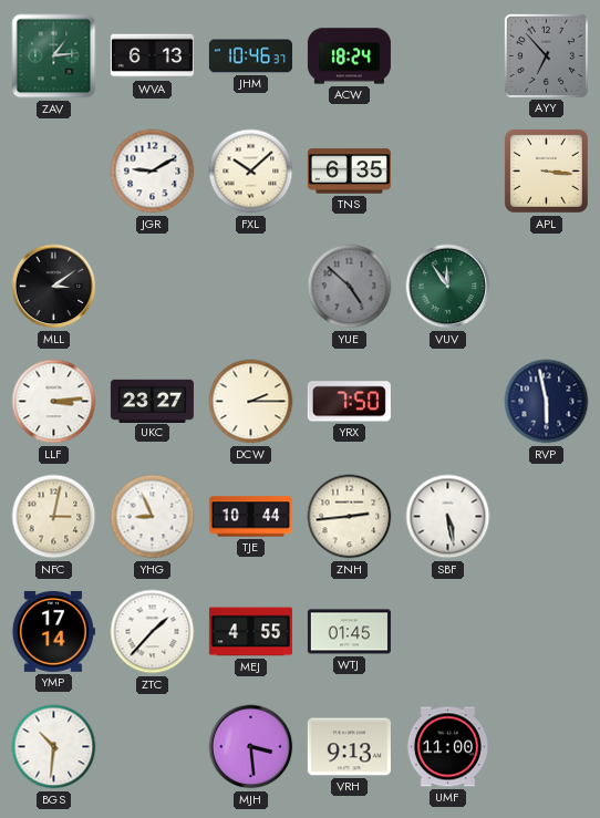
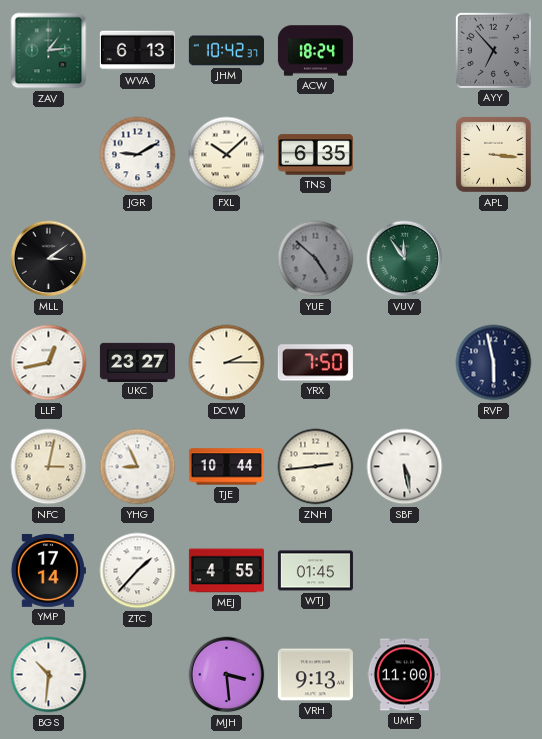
JHM: 10:46 -> 10:42
LLF: 3:14 -> 12:43
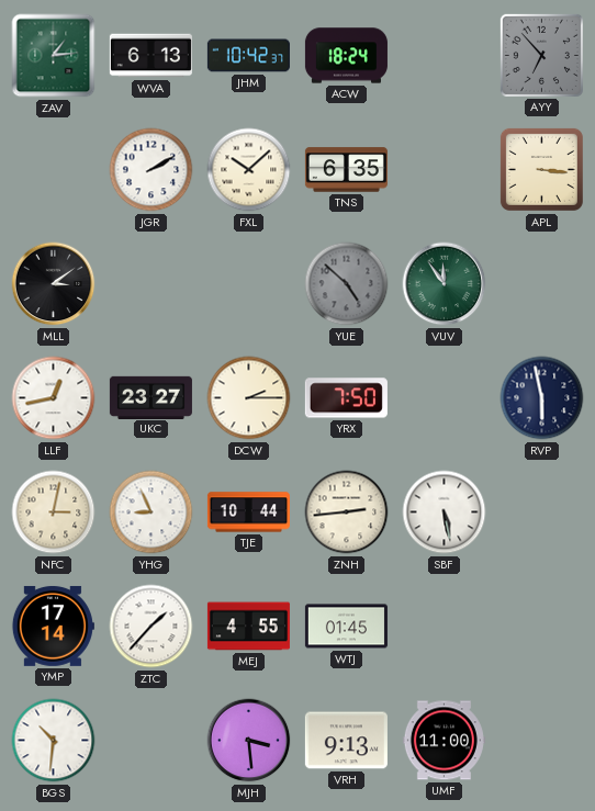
JGR: 9:10 -> 2:10
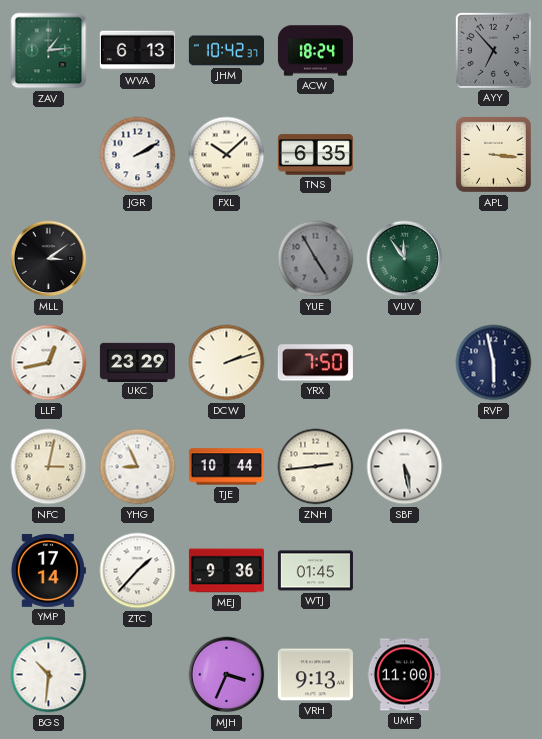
YUE: 4:52 -> 4:55
UKC: 23:27 -> 23:29
DCW: 2:15 -> 2:12
MEJ: 4:55 -> 9:36
MJH: 3:29 -> 3:34
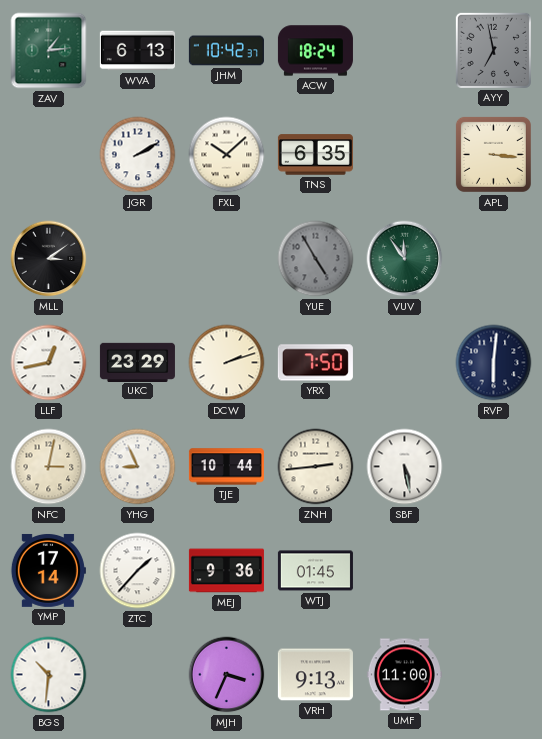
AYY: 6:53 -> 6:58
RVP: 5:58 -> 6:01
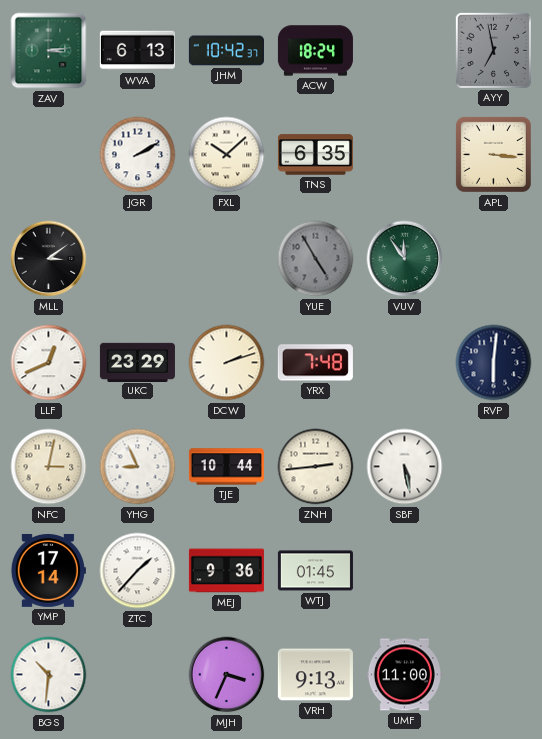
ZAV: 1:14 -> 3:14
LLF: 12:43 -> 12:41
YRX: 7:50 -> 7:48
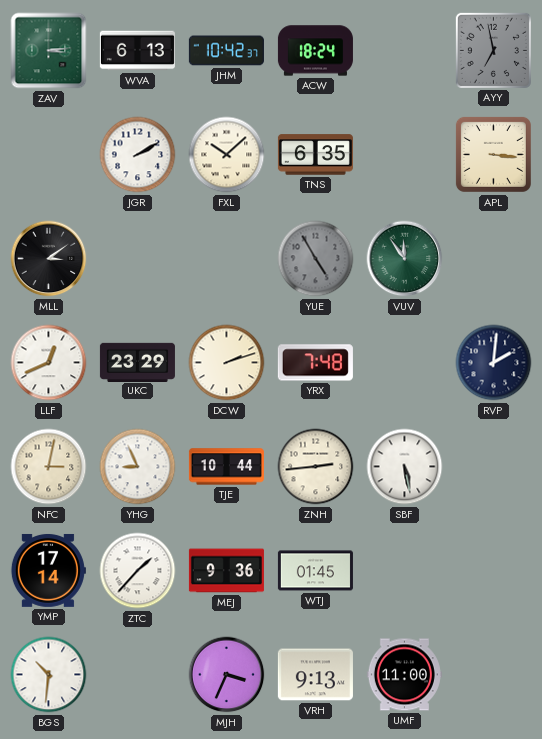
RVP: 6:01 -> 2:01
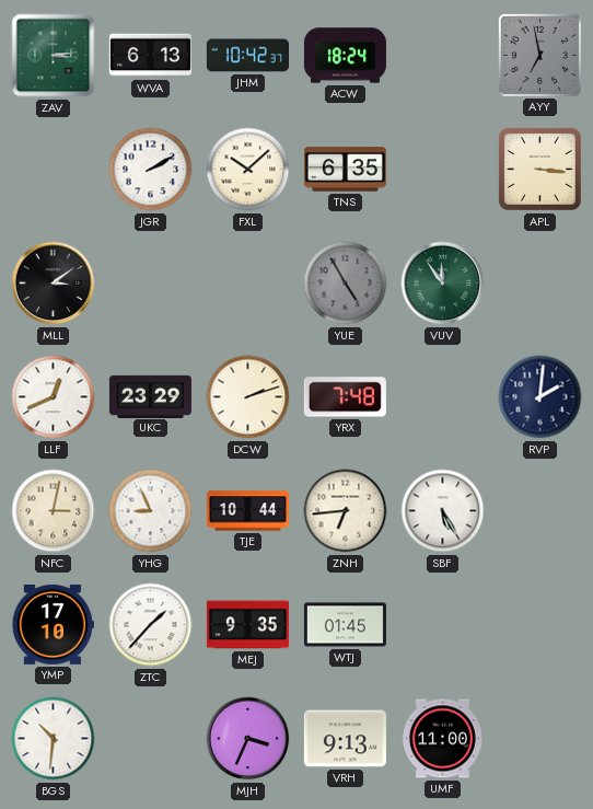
ZNH: 2:44 -> 6:44
SBF: 5:28 -> 5:25
YMP: 17:14 -> 17:10
MEJ: 9:36 -> 9:35
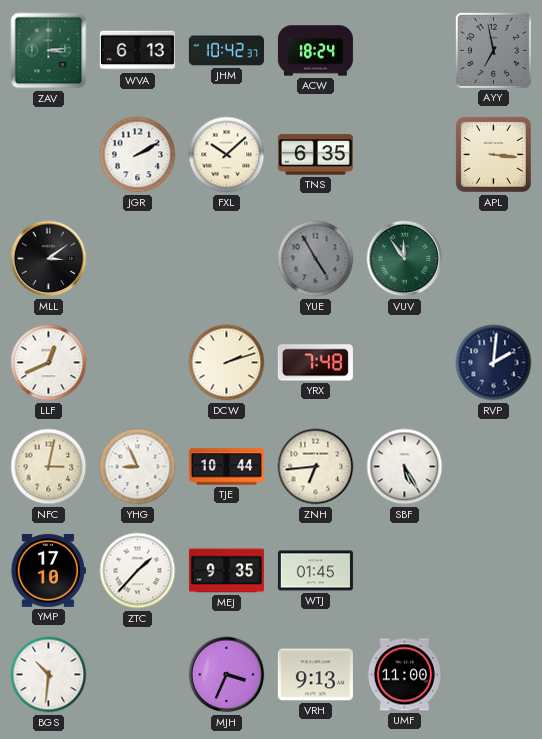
UKC: 23:29 -> none
